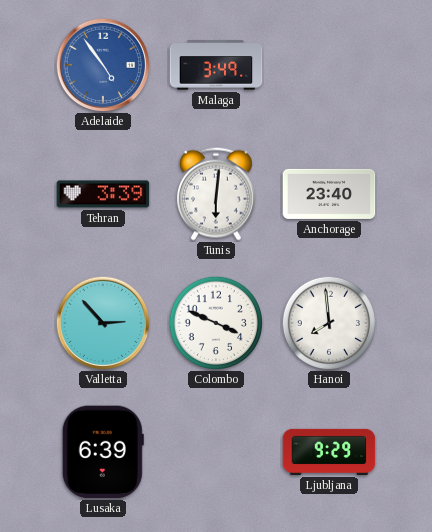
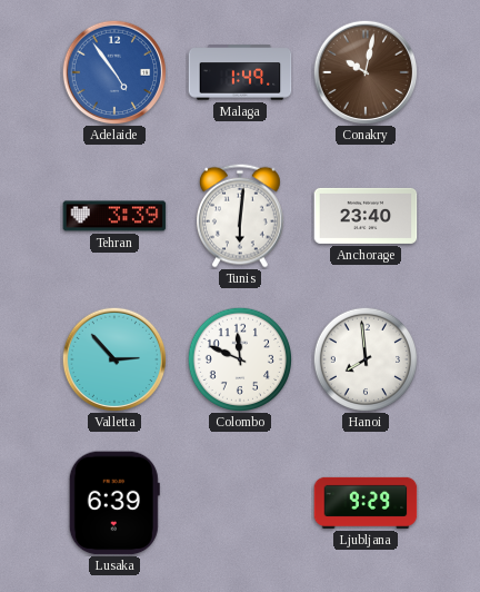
Malaga: 3:49 -> 1:49
Conakry: none -> 10:02
Colombo: 3:49 -> 11:49
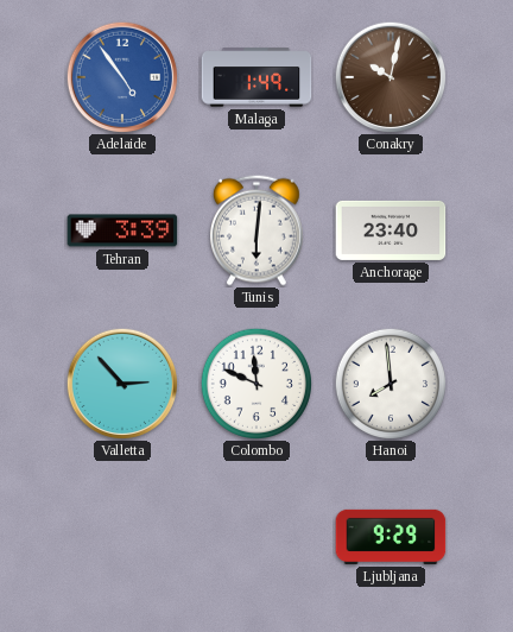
Lusaka: 6:39 -> none
